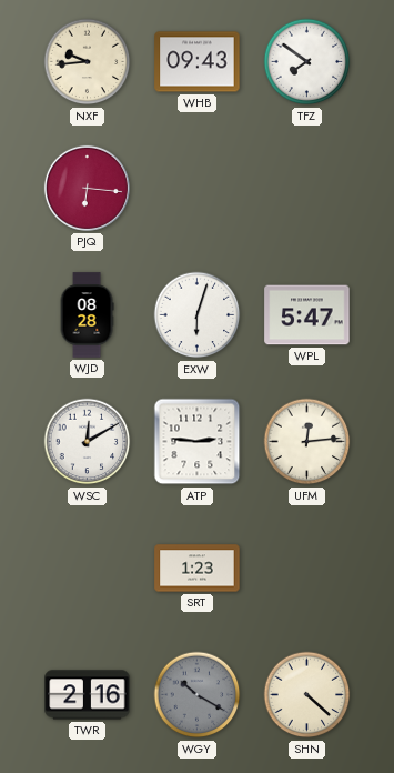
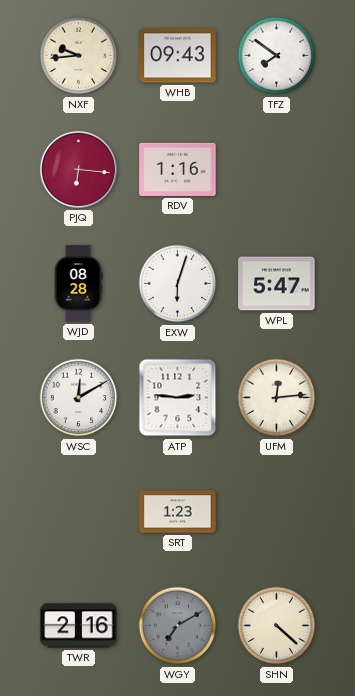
RDV: none -> 1:16
WGY: 10:20 -> 7:10
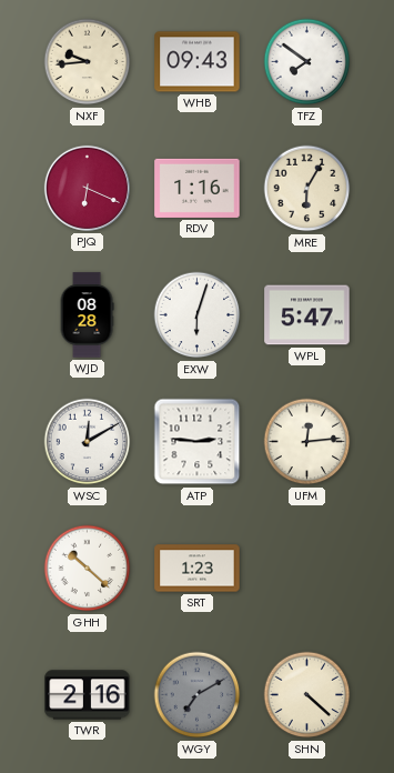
PJQ: 6:16 -> 6:19
MRE: none -> 6:05
GHH: none -> 10:22
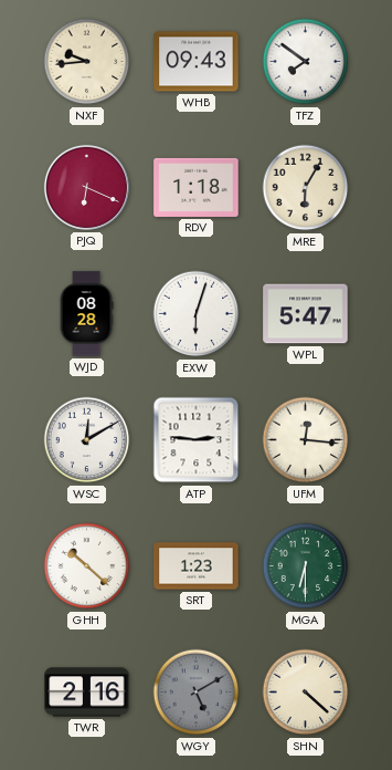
RDV: 1:16 -> 1:18
UFM: 12:14 -> 12:16
MGA: none -> 6:30
WGY: 7:10 -> 5:10
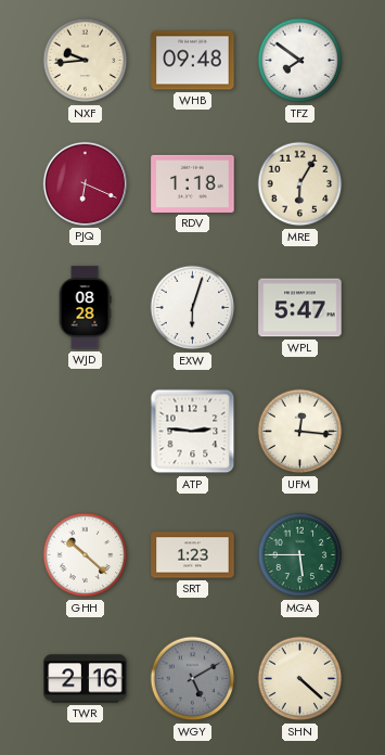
WHB: 09:43 -> 09:48
WSC: 12:10 -> none
MGA: 6:30 -> 5:45
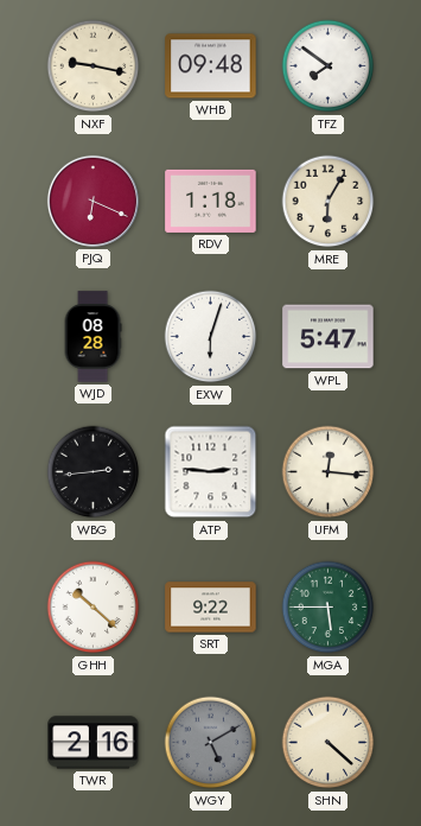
NXF: 9:44 -> 9:17
WBG: none -> 2:44
SRT: 1:23 -> 9:22
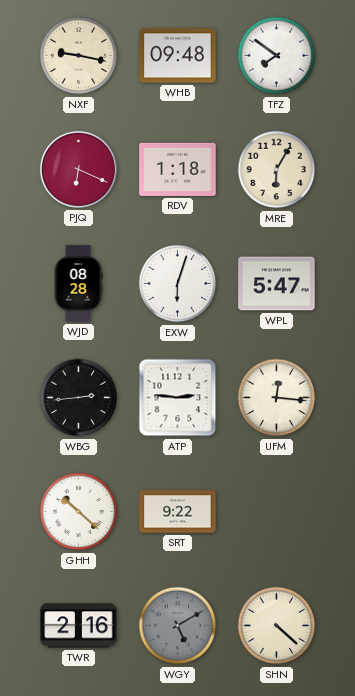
MGA: 5:45 -> none
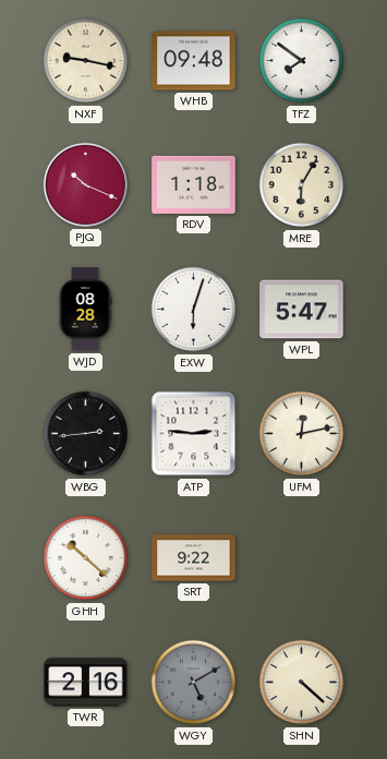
PJQ: 6:19 -> 10:19
UFM: 12:16 -> 12:13
